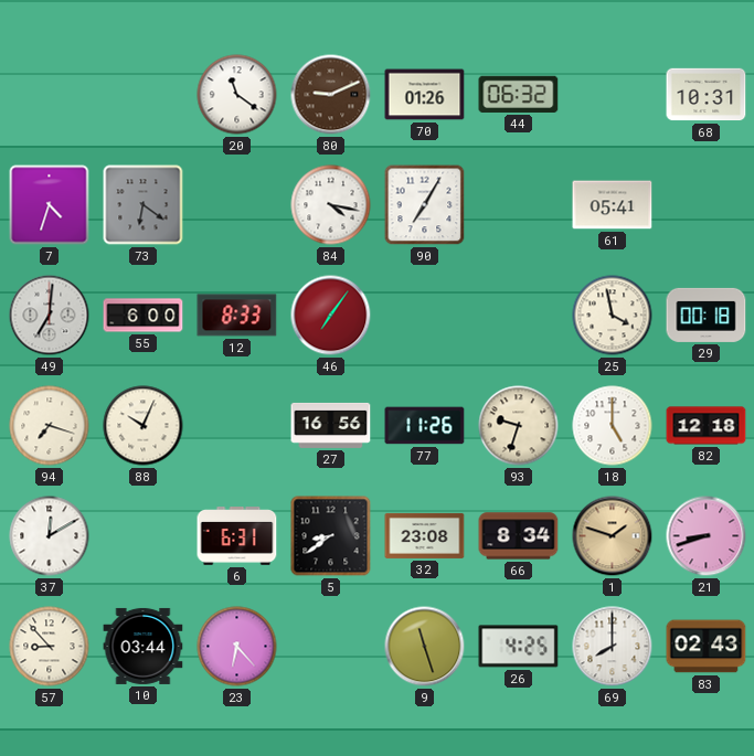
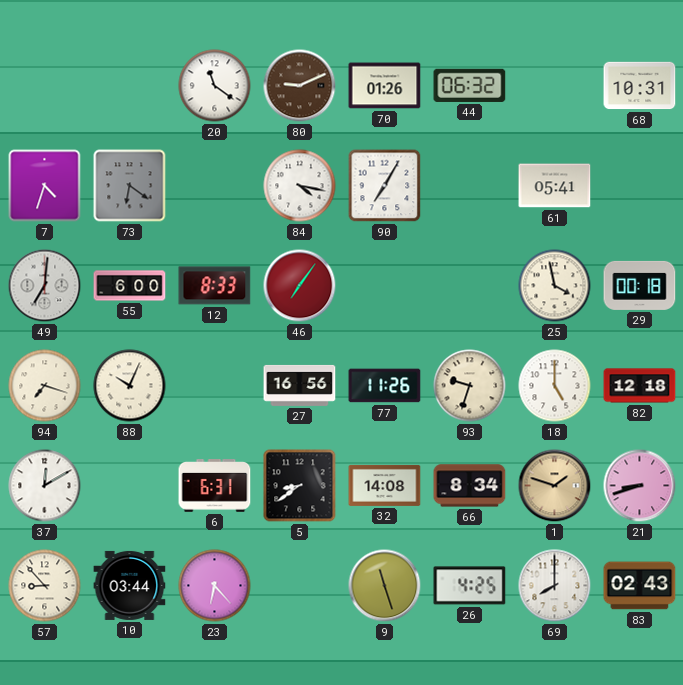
32: 23:08 -> 14:08
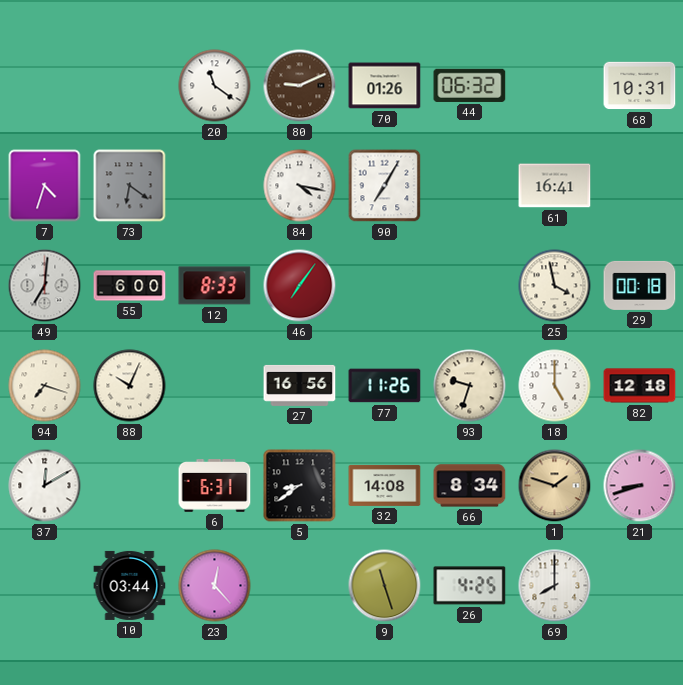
61: 05:41 -> 16:41
57: 8:53 -> none
23: 6:23 -> 12:23
83: 02:43 -> none
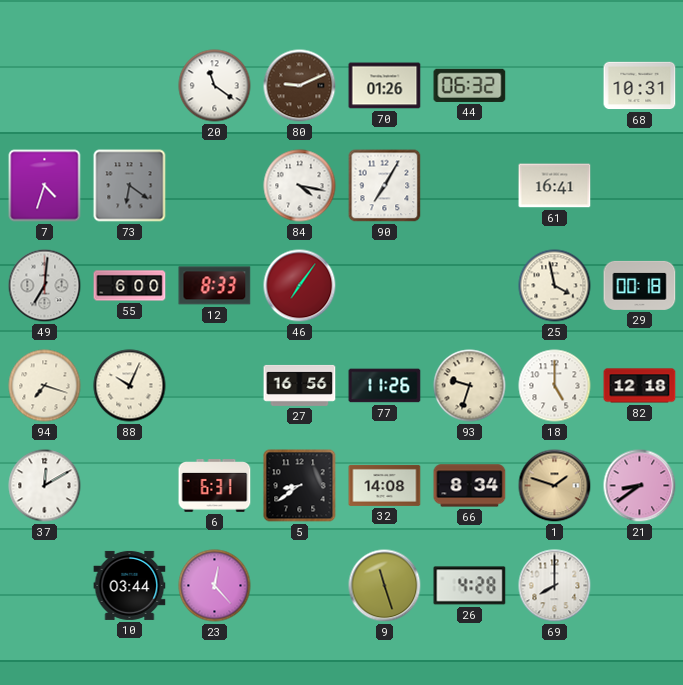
21: 8:42 -> 8:39
26: 4:25 -> 4:28
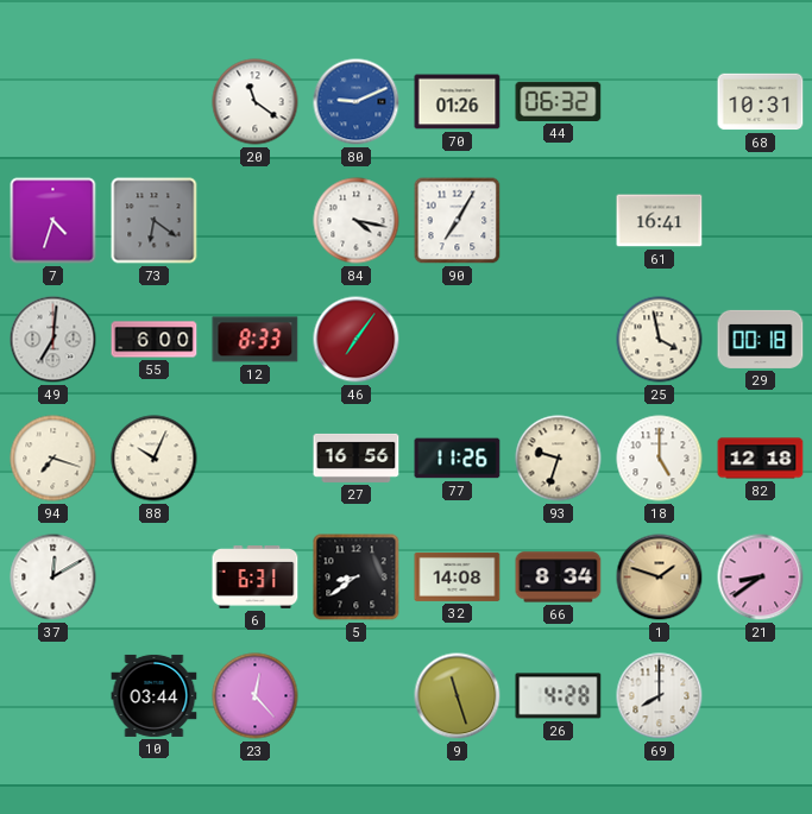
80 dial: brown -> blue
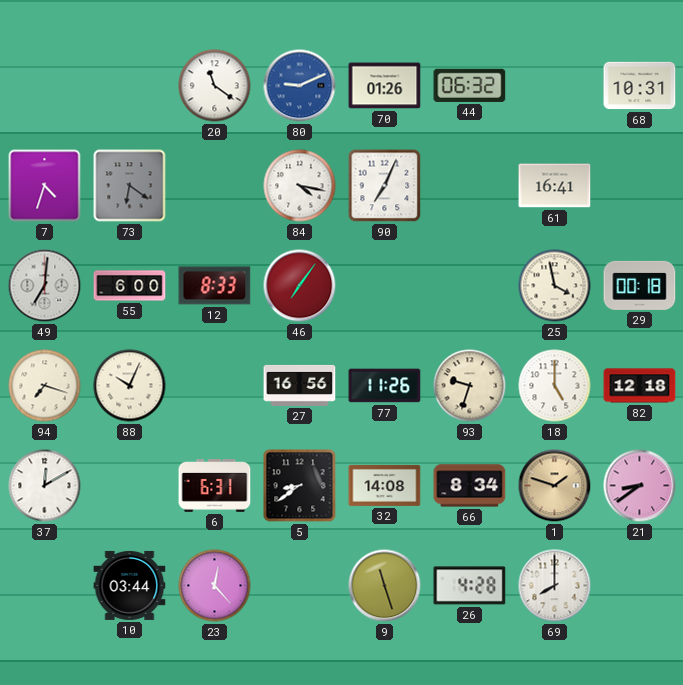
90: 7:05 -> 7:04
